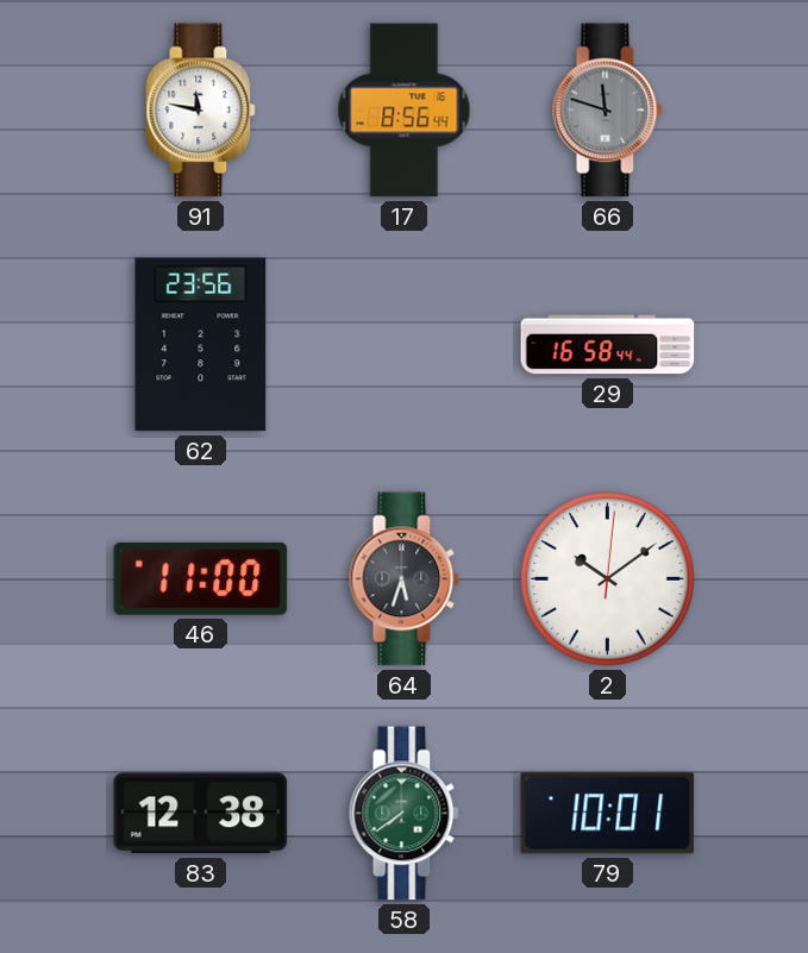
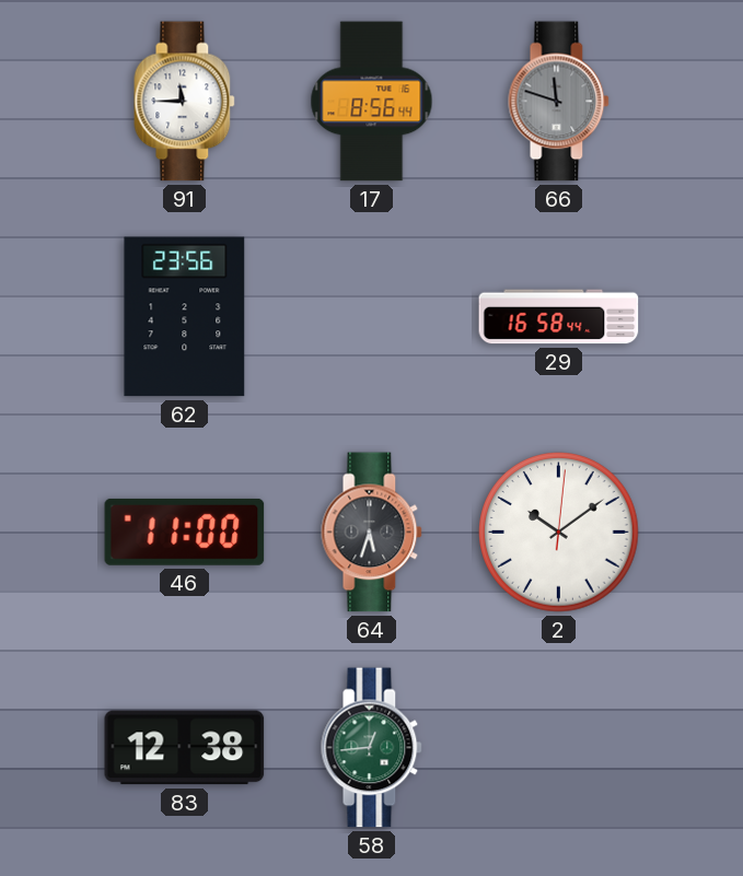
91: 11:47 -> 11:45
58: 7:39 -> 12:44
79: 10:01 -> none
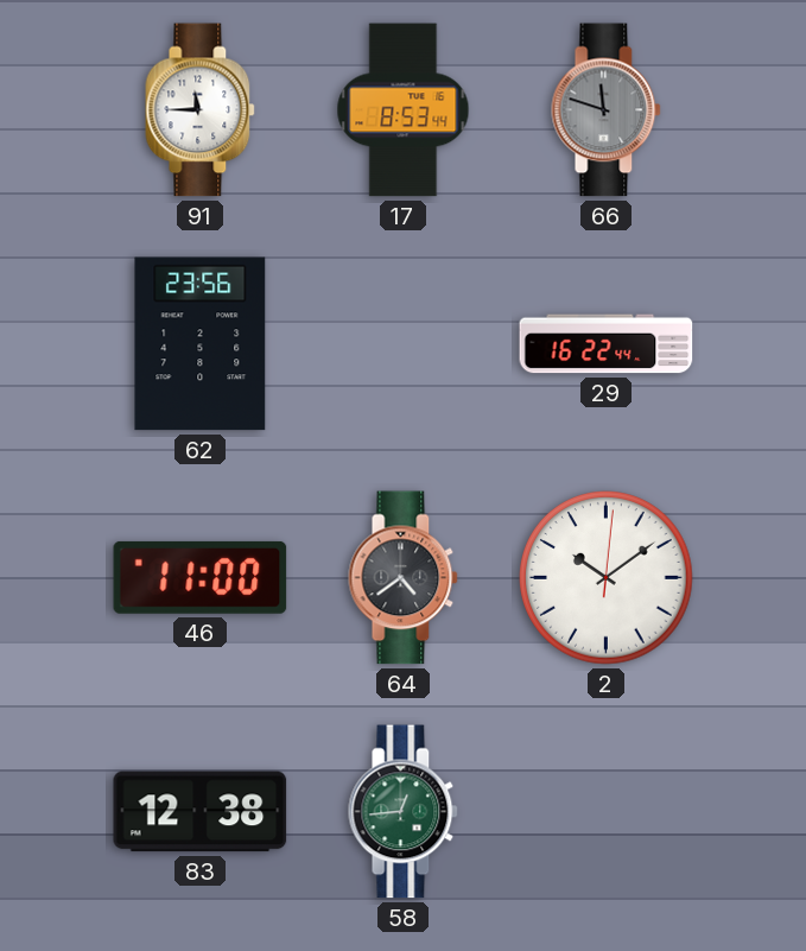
17: 8:56 -> 8:53
29: 16:58 -> 16:22
64: 5:33 -> 4:39
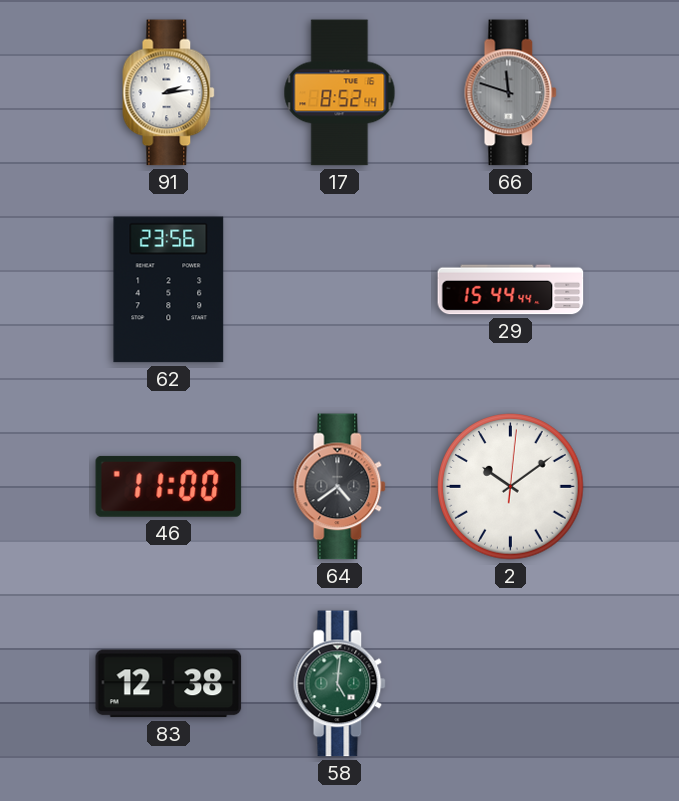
91: 11:45 -> 2:14
17: 8:53 -> 8:52
29: 16:22 -> 15:44
58: 12:44 -> 5:01
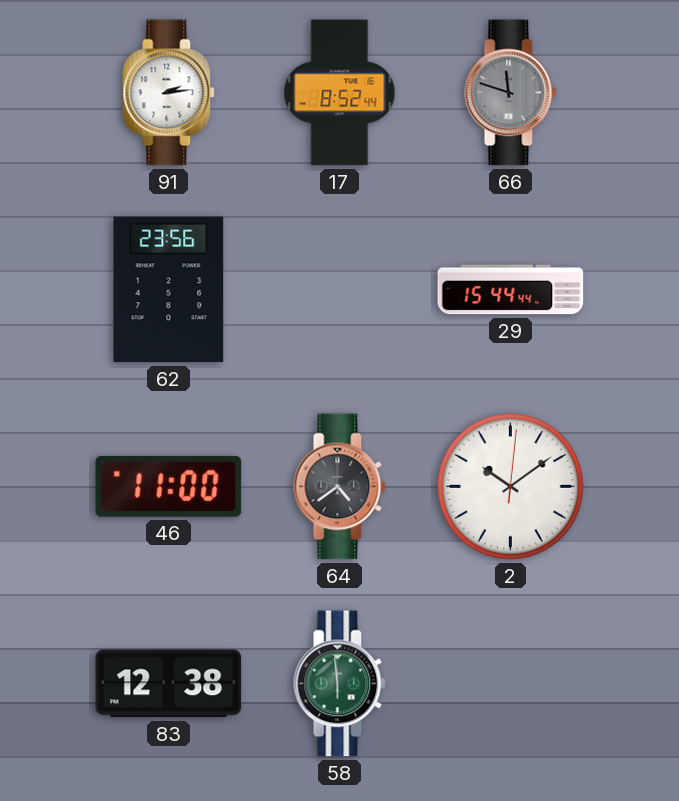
58: 5:01 -> 5:59
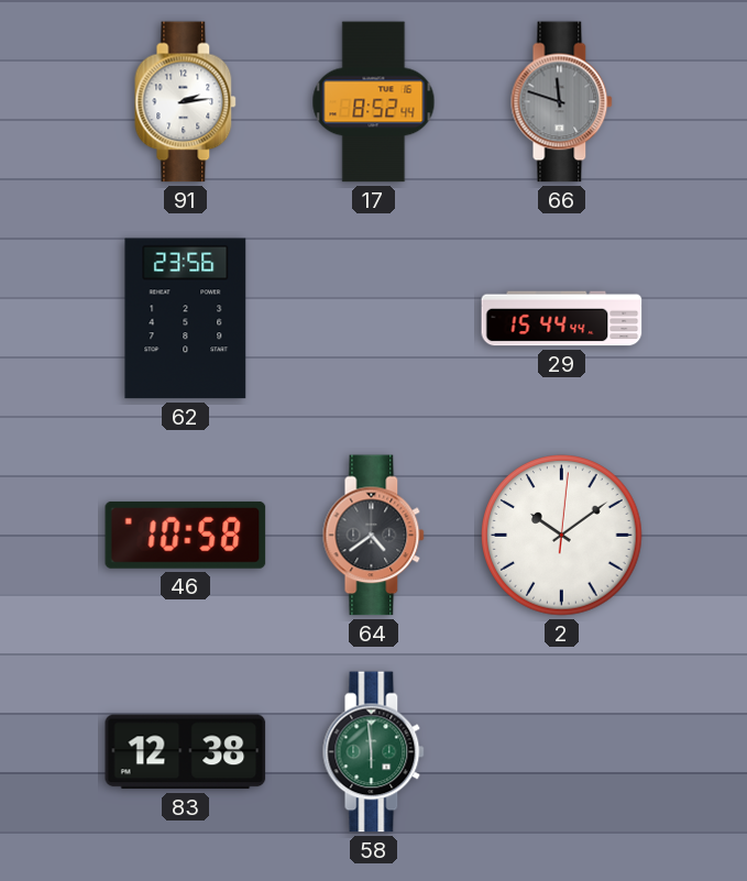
46: 11:00 -> 10:58
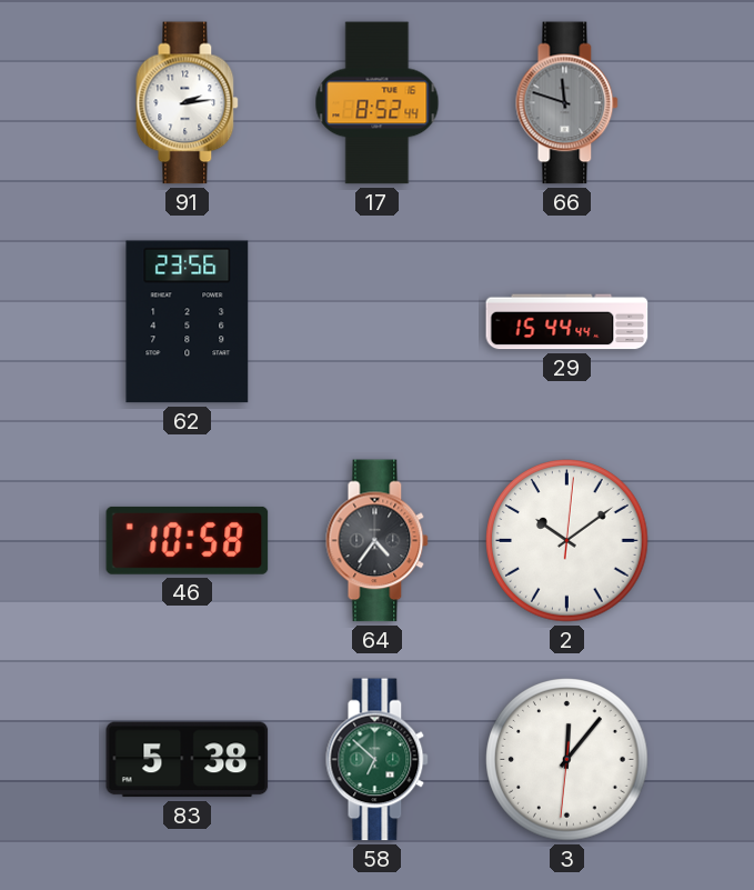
64: 4:39 -> 4:36
83: 12:38 -> 5:38
58: 5:59 -> 6:52
3: none -> 12:06
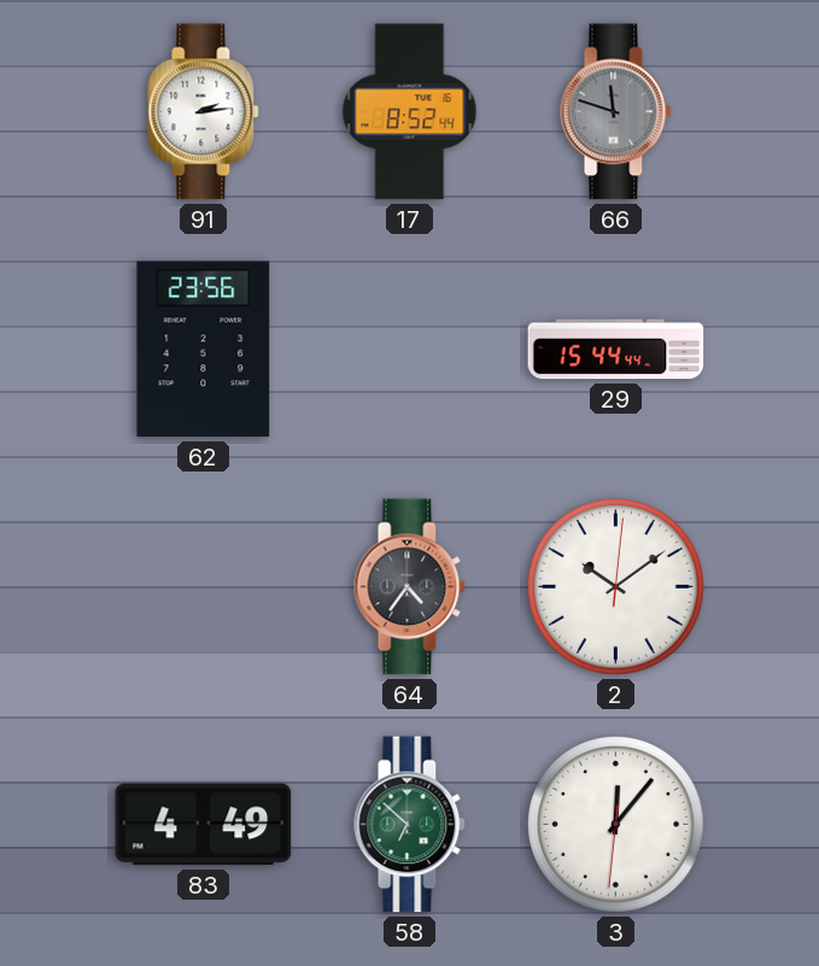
46: 10:58 -> none
83: 5:38 -> 4:49
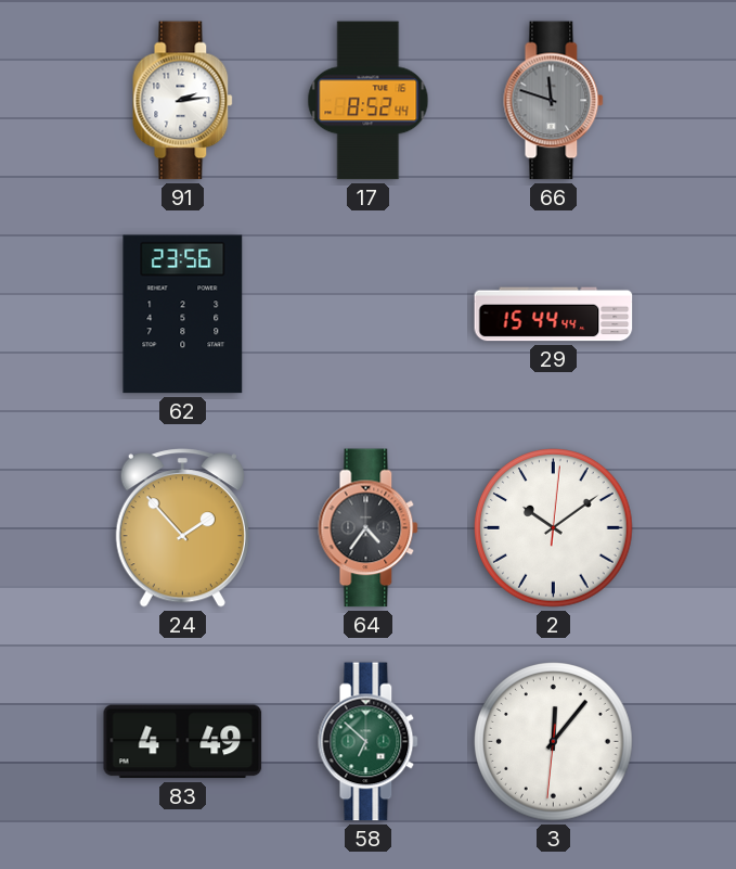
24: none -> 1:53
